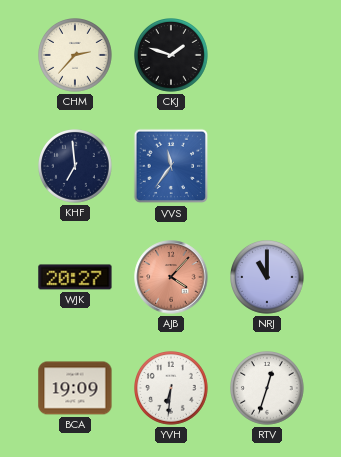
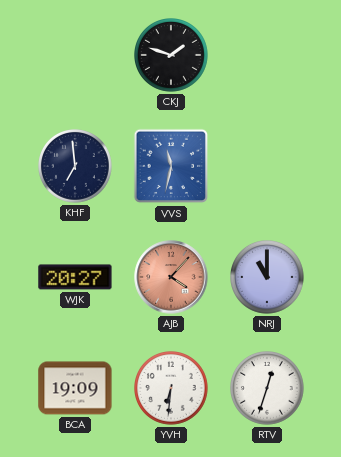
CHM: 2:37 -> none
VVS: 11:36 -> 11:32
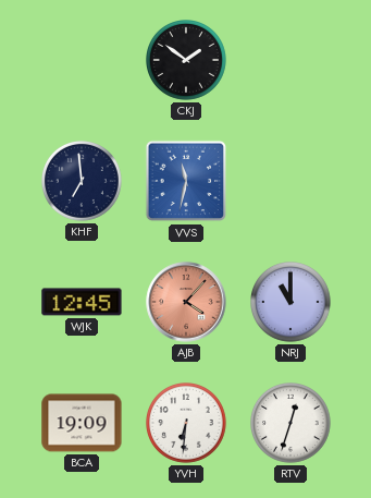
CKJ: 1:48 -> 1:51
WJK: 20:27 -> 12:45
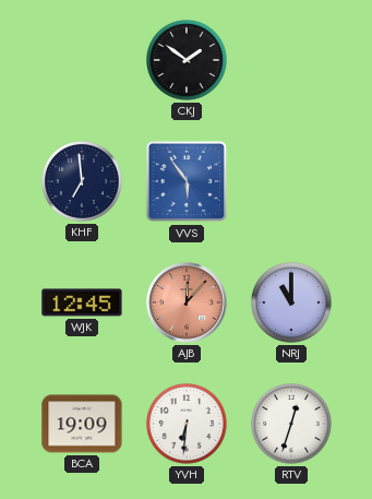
VVS: 11:32 -> 5:54
AJB: 4:07 -> 12:07
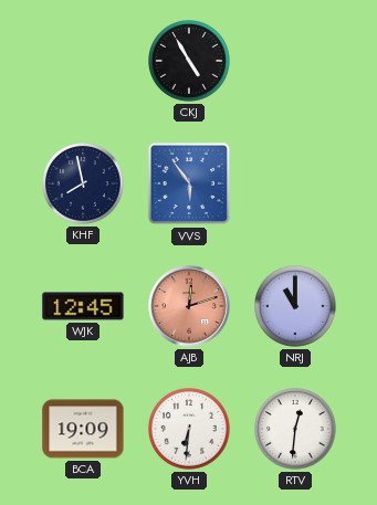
CKJ: 1:51 -> 4:55
KHF: 6:59 -> 7:58
AJB: 12:07 -> 12:12
RTV: 12:33 -> 12:31
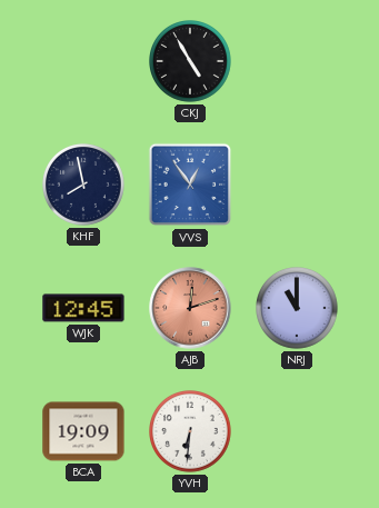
VVS: 5:54 -> 12:54
RTV: 12:31 -> none
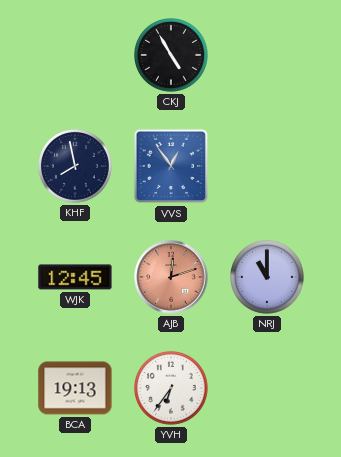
BCA: 19:09 -> 19:13
YVH: 6:31 -> 6:36
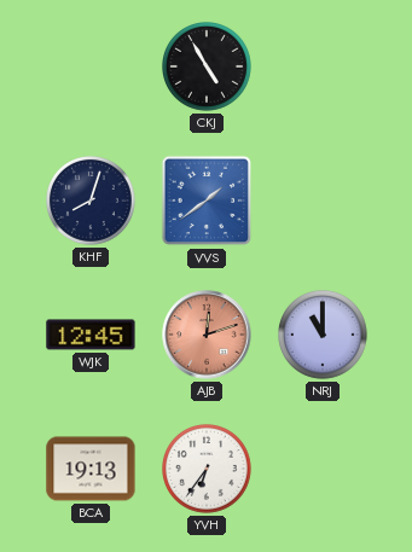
KHF: 7:58 -> 8:03
VVS: 12:54 -> 1:39
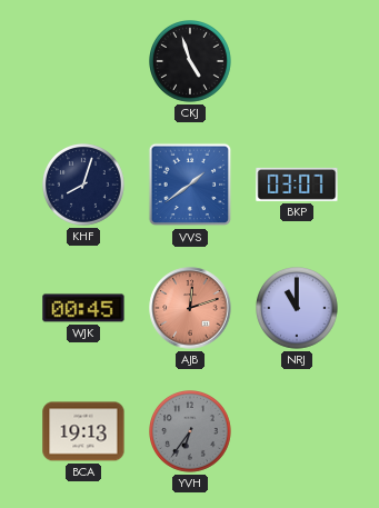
CKJ: 4:55 -> 4:57
BKP: none -> 03:07
WJK: 12:45 -> 00:45
YVH dial: white -> grey
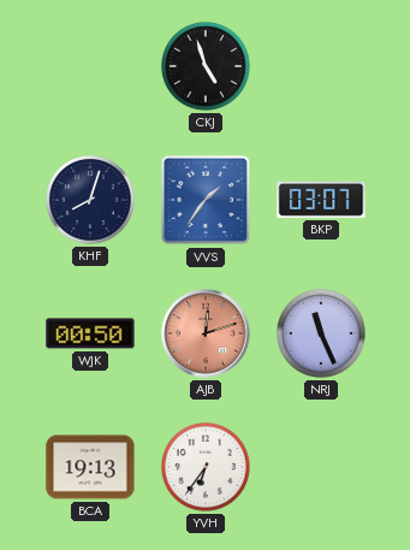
VVS: 1:39 -> 1:36
WJK: 00:45 -> 00:50
NRJ: 11:00 -> 11:26
YVH dial: grey -> white
